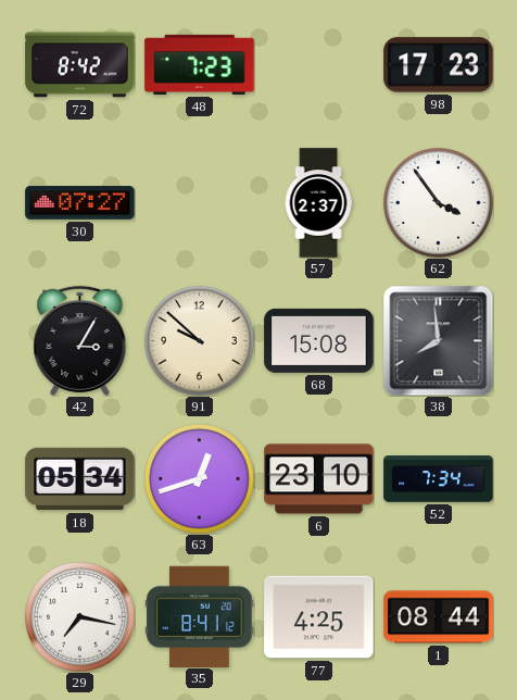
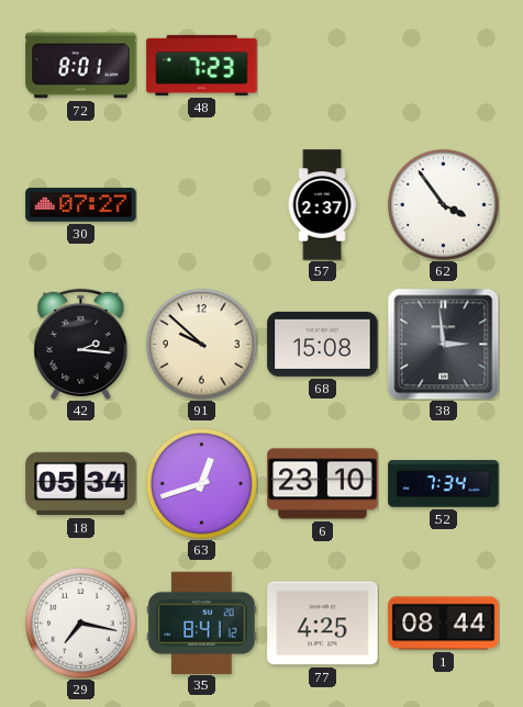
72: 8:42 -> 8:01
98: 17:23 -> none
42: 3:05 -> 2:16
38: 7:59 -> 2:59
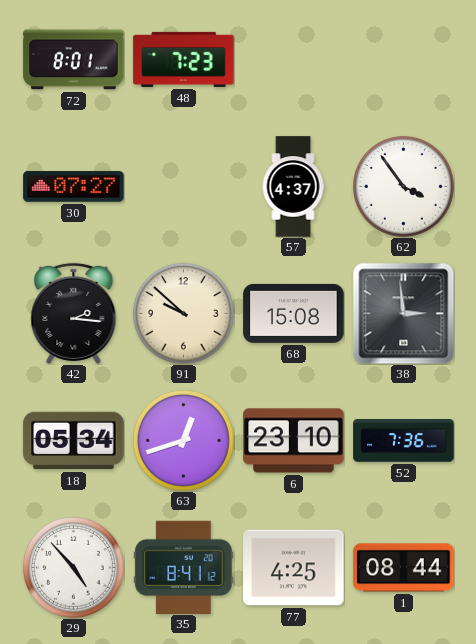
57: 2:37 -> 4:37
52: 7:34 -> 7:36
29: 7:17 -> 4:53
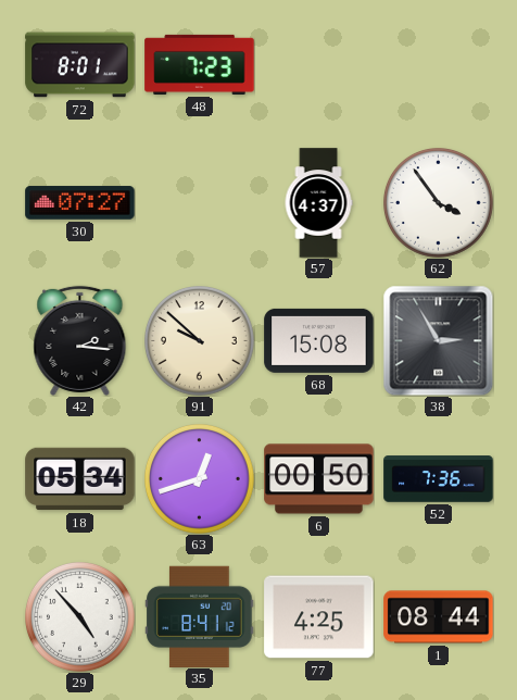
38: 2:59 -> 2:55
6: 23:10 -> 00:50
